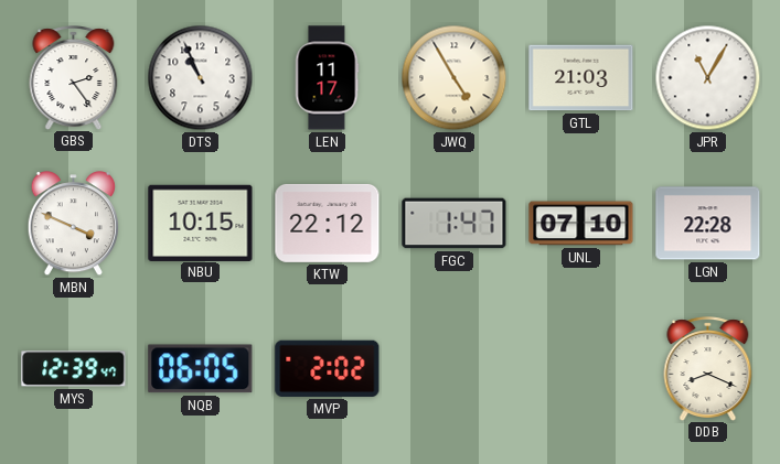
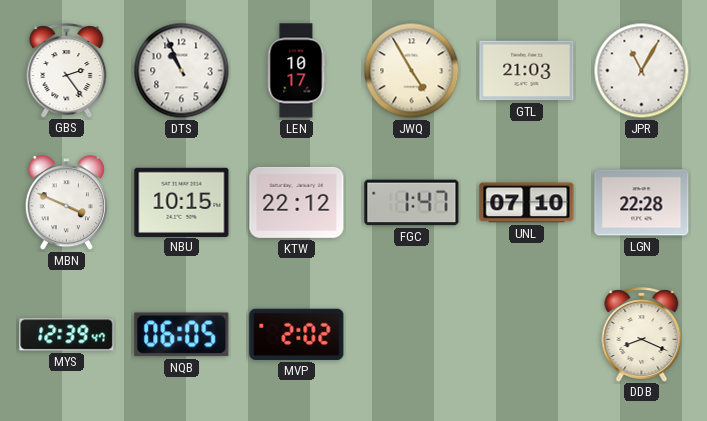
LEN: 11:17 -> 10:17
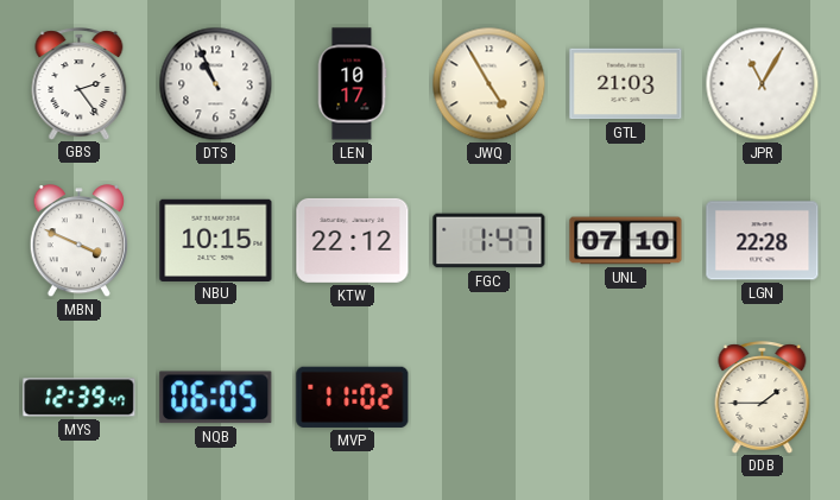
MVP: 2:02 -> 11:02
DDB: 8:19 -> 1:45
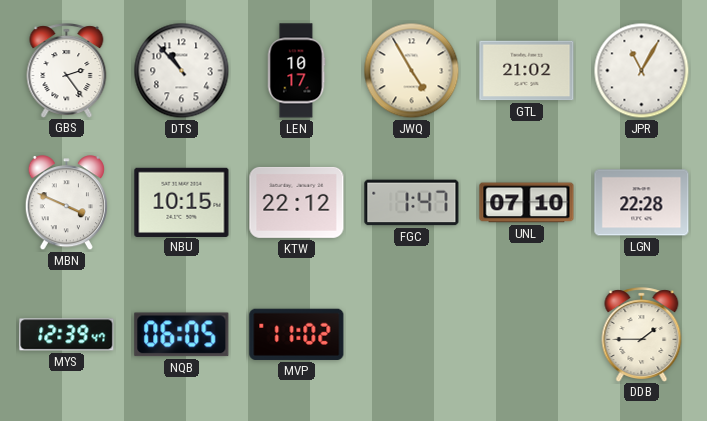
DTS: 10:56 -> 10:53
GTL: 21:03 -> 21:02
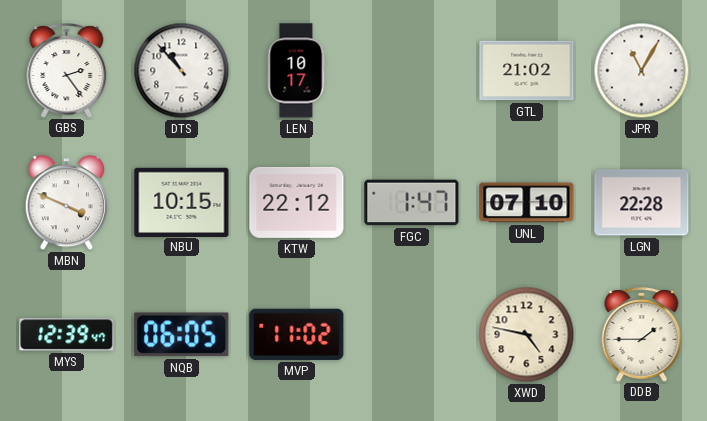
JWQ: 4:55 -> none
XWD: none -> 4:47
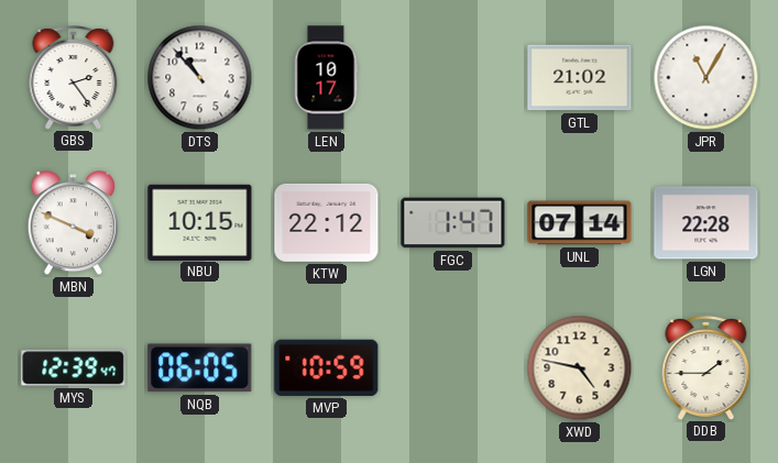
UNL: 07:10 -> 07:14
MVP: 11:02 -> 10:59
